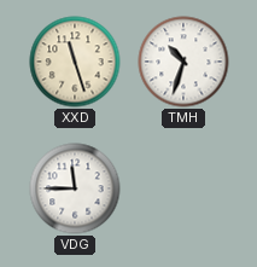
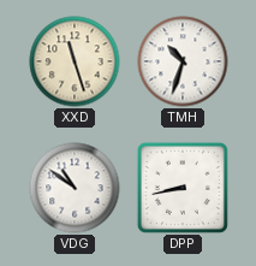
VDG: 11:45 -> 10:51
DPP: none -> 8:43
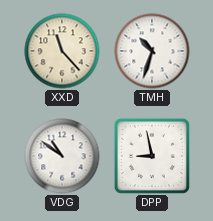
XXD: 11:27 -> 11:23
DPP: 8:43 -> 8:58
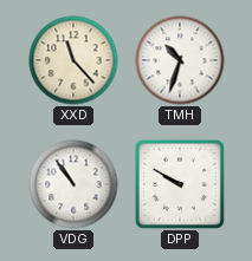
VDG: 10:51 -> 10:54
DPP: 8:58 -> 9:50
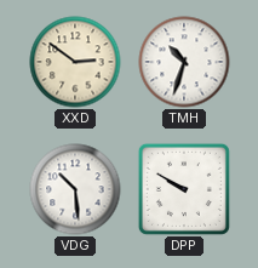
XXD: 11:23 -> 2:51
VDG: 10:54 -> 10:29
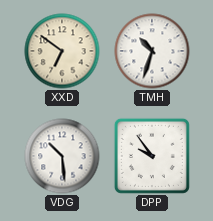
XXD: 2:51 -> 6:51
DPP: 9:50 -> 9:54
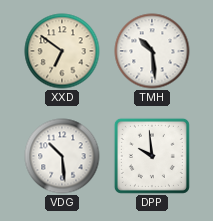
TMH: 10:33 -> 10:29
DPP: 9:54 -> 9:59
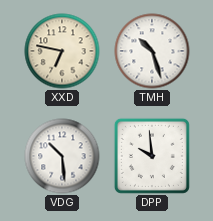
XXD: 6:51 -> 6:47
TMH: 10:29 -> 10:27
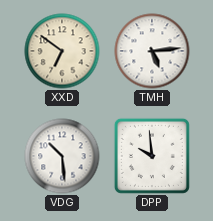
XXD: 6:47 -> 6:51
TMH: 10:27 -> 5:14
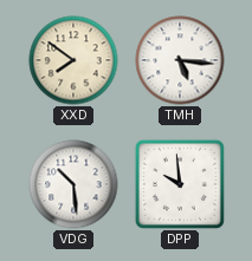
XXD: 6:51 -> 7:51
TMH: 5:14 -> 5:16
